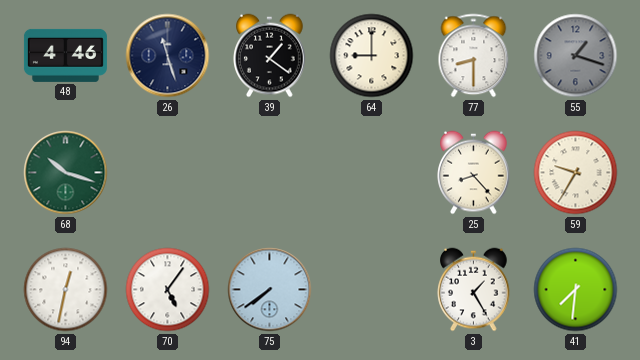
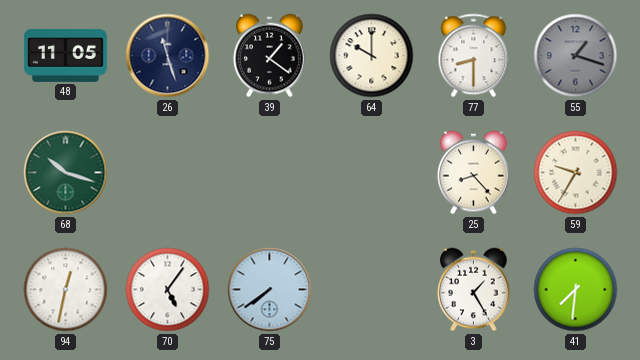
48: 4:46 -> 11:05
64: 9:00 -> 10:00
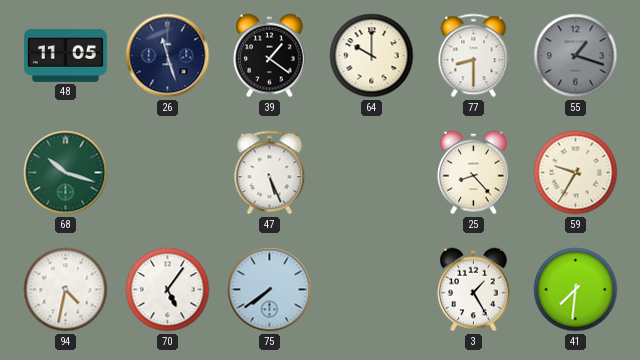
47: none -> 5:26
94: 12:32 -> 4:32
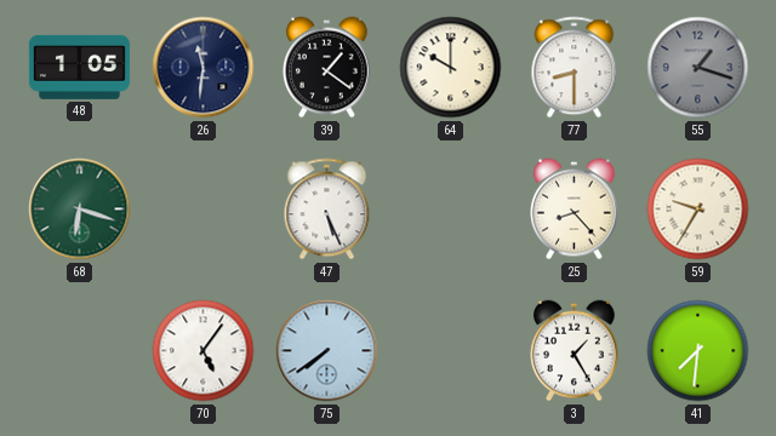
48: 11:05 -> 1:05
26: 11:27 -> 11:31
68: 10:18 -> 6:18
94: 4:32 -> none
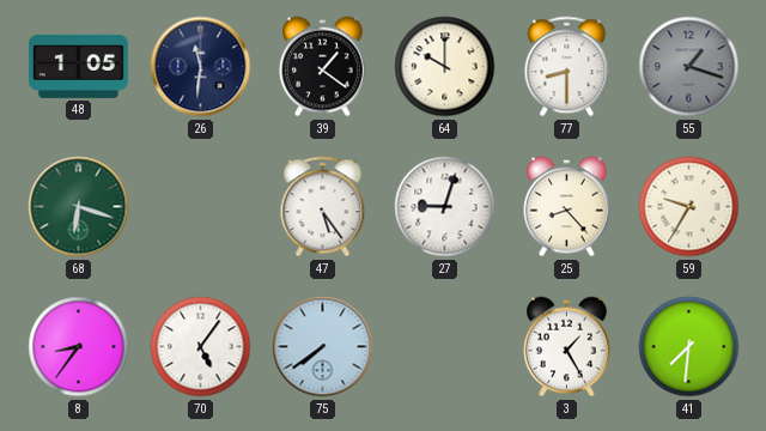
47: 5:26 -> 5:24
27: none -> 9:03
8: none -> 8:36
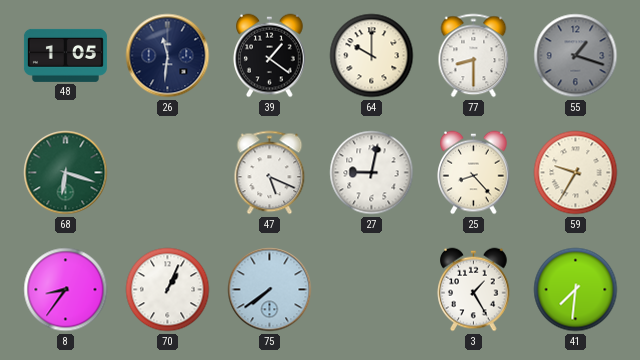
47: 5:24 -> 5:19
27: 9:03 -> 9:02
70: 5:06 -> 1:04
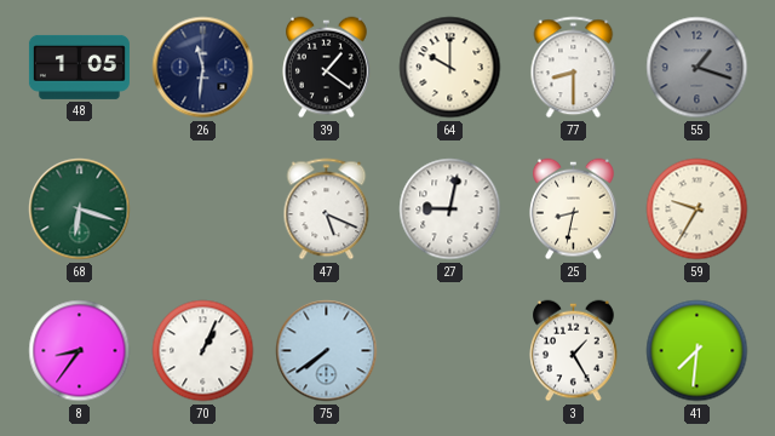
25: 8:23 -> 8:32
